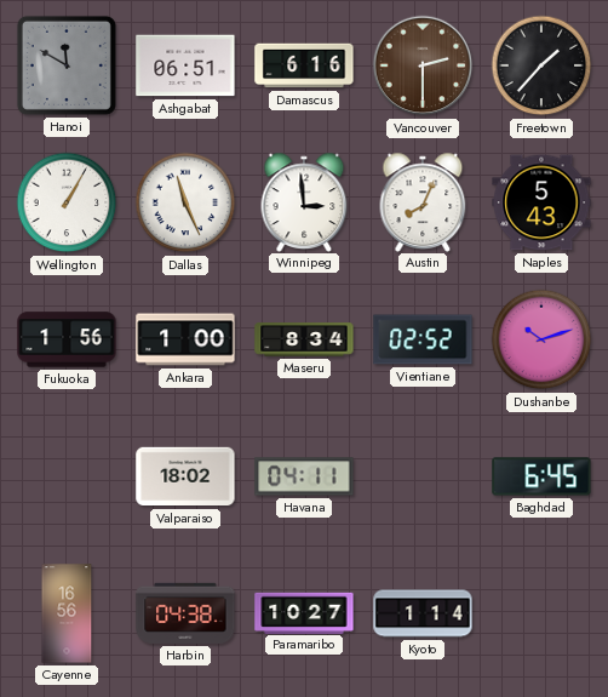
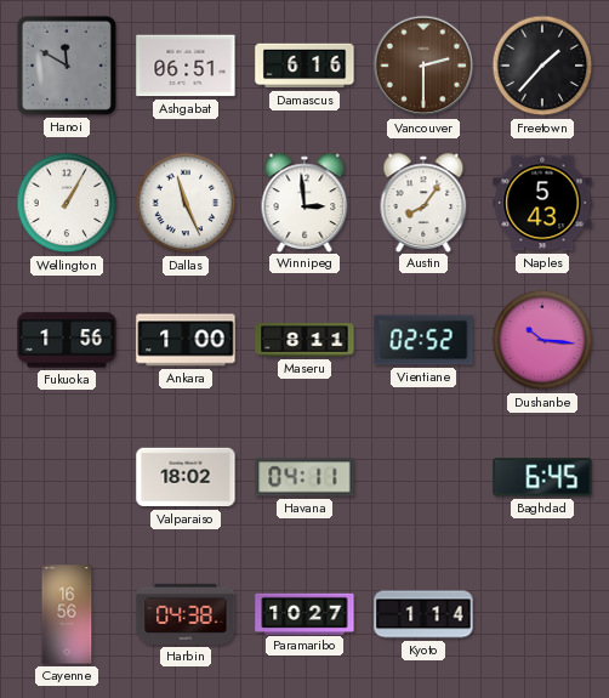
Austin: 8:04 -> 8:06
Maseru: 8:34 -> 8:11
Dushanbe: 10:12 -> 10:16
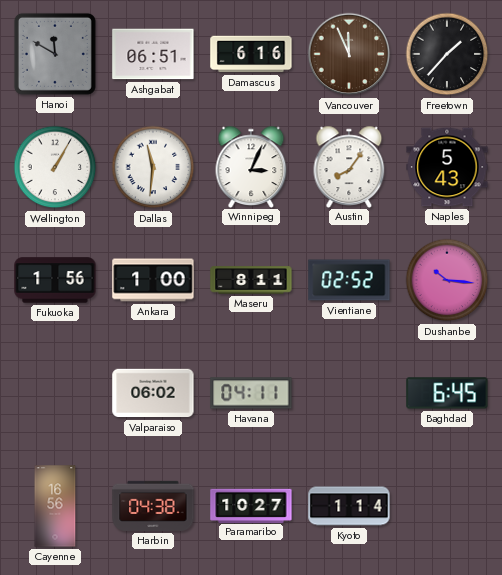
Vancouver: 2:30 -> 11:56
Dallas: 11:26 -> 11:31
Winnipeg: 2:59 -> 3:04
Valparaiso: 18:02 -> 06:02
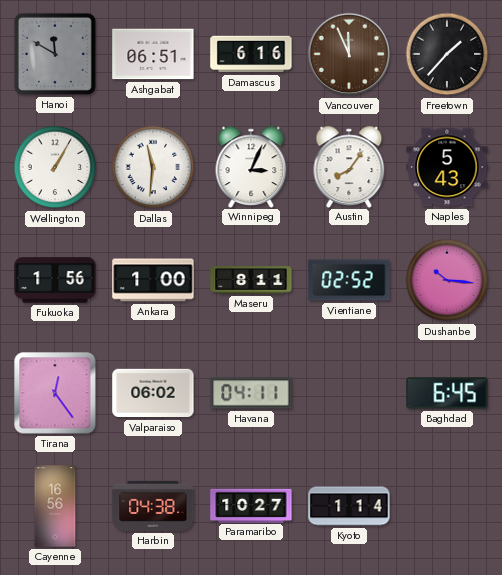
Tirana: none -> 12:24
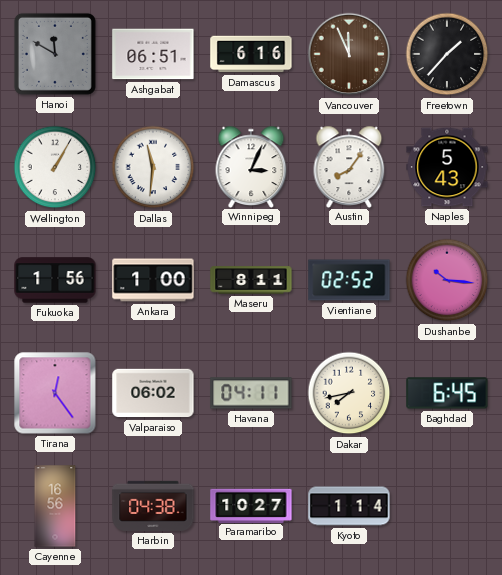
Dakar: none -> 7:43
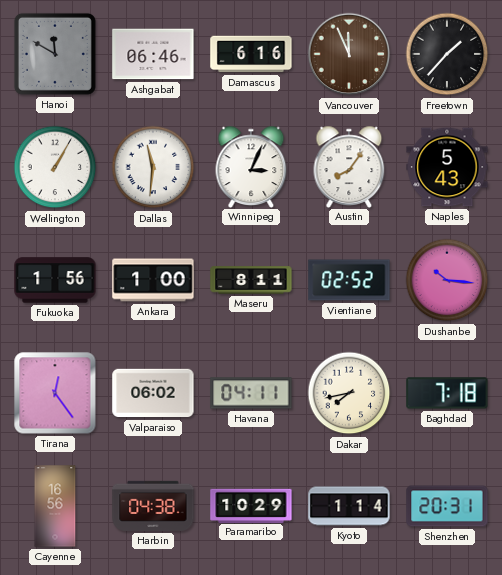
Ashgabat: 06:51 -> 06:46
Baghdad: 6:45 -> 7:18
Paramaribo: 10:27 -> 10:29
Shenzhen: none -> 20:31
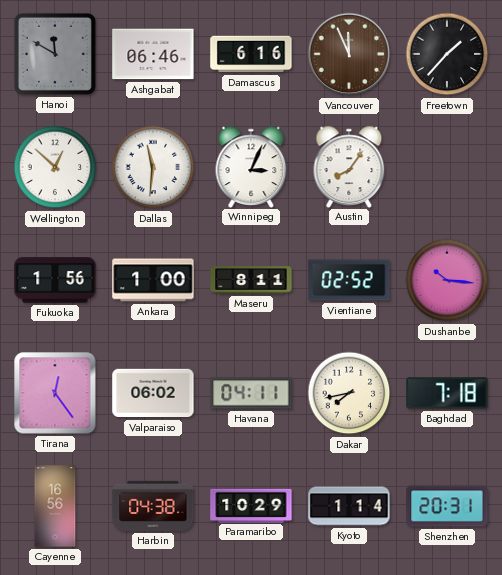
Wellington: 1:05 -> 12:52
Naples: 5:43 -> none
